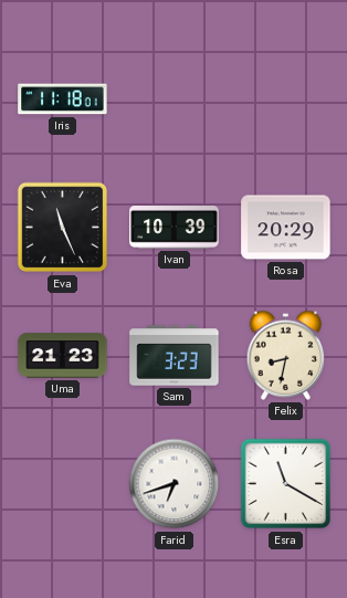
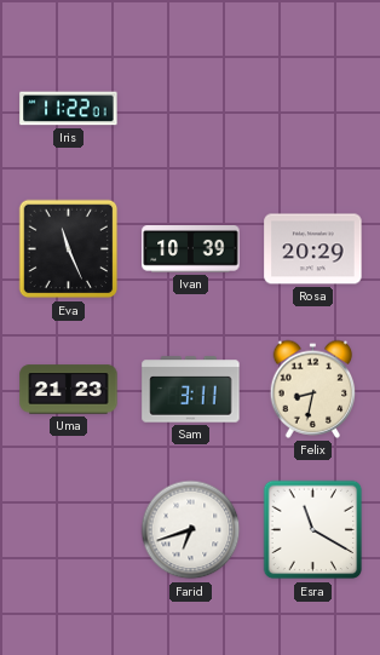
Iris: 11:18 -> 11:22
Sam: 3:23 -> 3:11
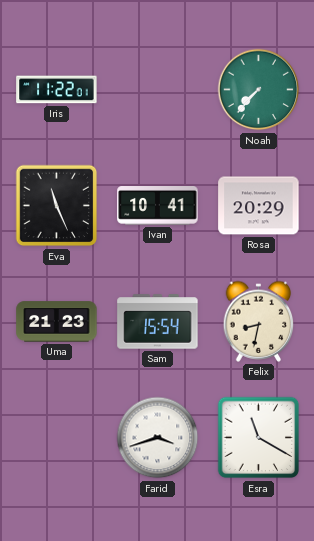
Noah: none -> 7:37
Ivan: 10:39 -> 10:41
Sam: 3:11 -> 15:54
Farid: 6:42 -> 3:42
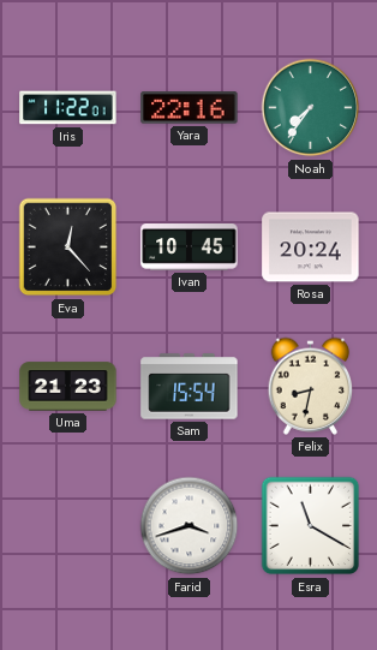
Yara: none -> 22:16
Noah: 7:37 -> 7:36
Eva: 11:26 -> 12:23
Ivan: 10:41 -> 10:45
Rosa: 20:29 -> 20:24
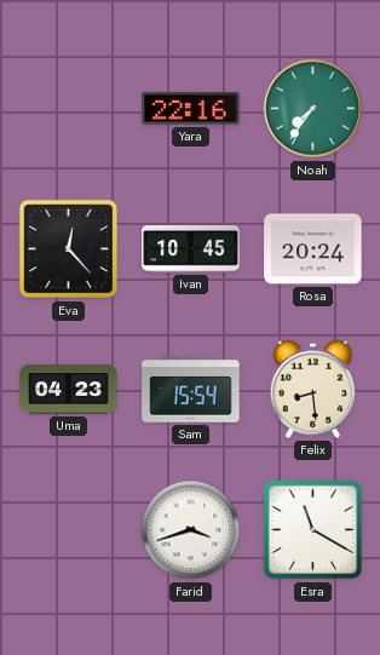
Iris: 11:22 -> none
Uma: 21:23 -> 04:23
Felix: 8:32 -> 8:29
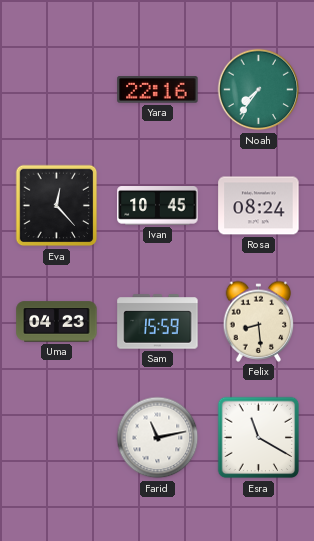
Rosa: 20:24 -> 08:24
Sam: 15:54 -> 15:59
Farid: 3:42 -> 11:13
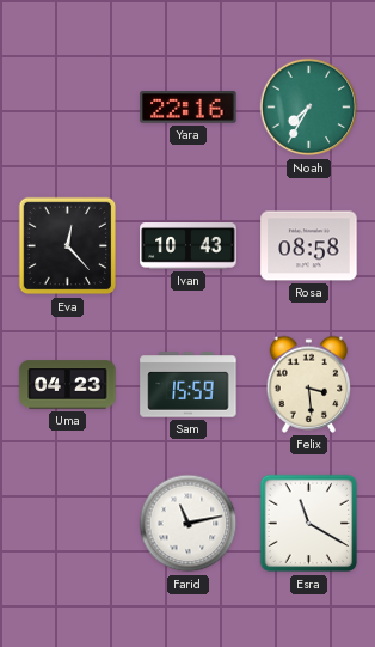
Noah: 7:36 -> 7:35
Ivan: 10:45 -> 10:43
Rosa: 08:24 -> 08:58
Felix: 8:29 -> 3:29
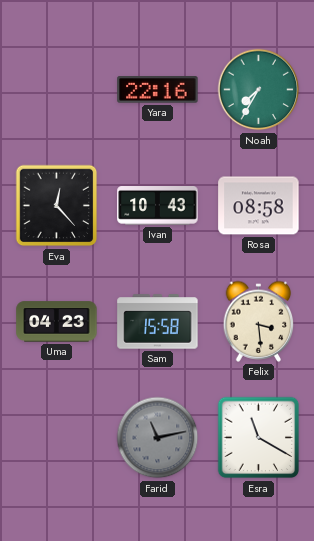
Sam: 15:59 -> 15:58
Farid dial: white -> grey
